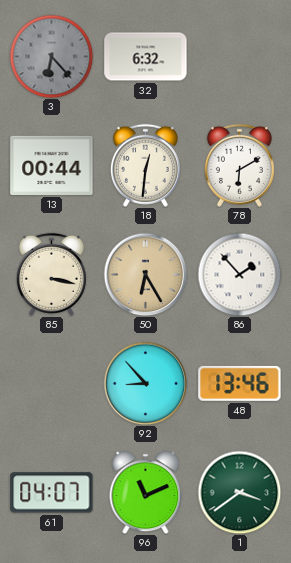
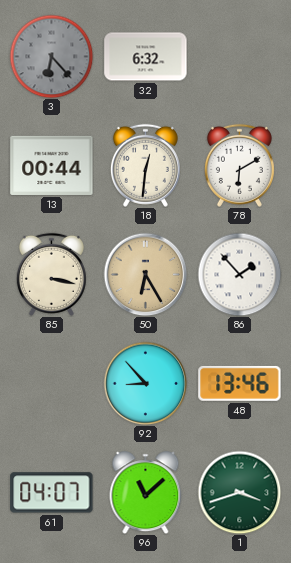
96: 11:11 -> 11:08
1: 3:39 -> 3:42
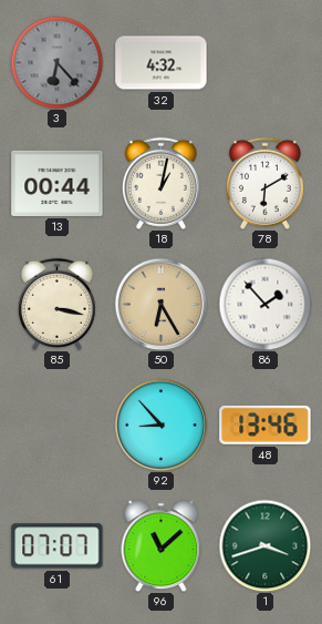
32: 6:32 -> 4:32
18: 12:31 -> 1:02
61: 04:07 -> 07:07
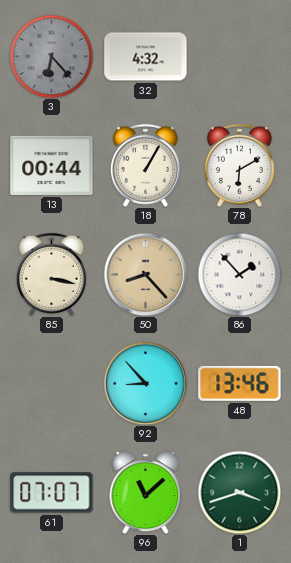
18: 1:02 -> 1:05
50: 6:25 -> 8:23
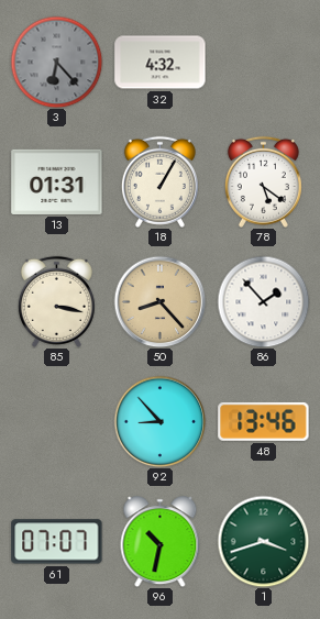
13: 00:44 -> 01:31
78: 6:10 -> 5:21
96: 11:08 -> 10:32
